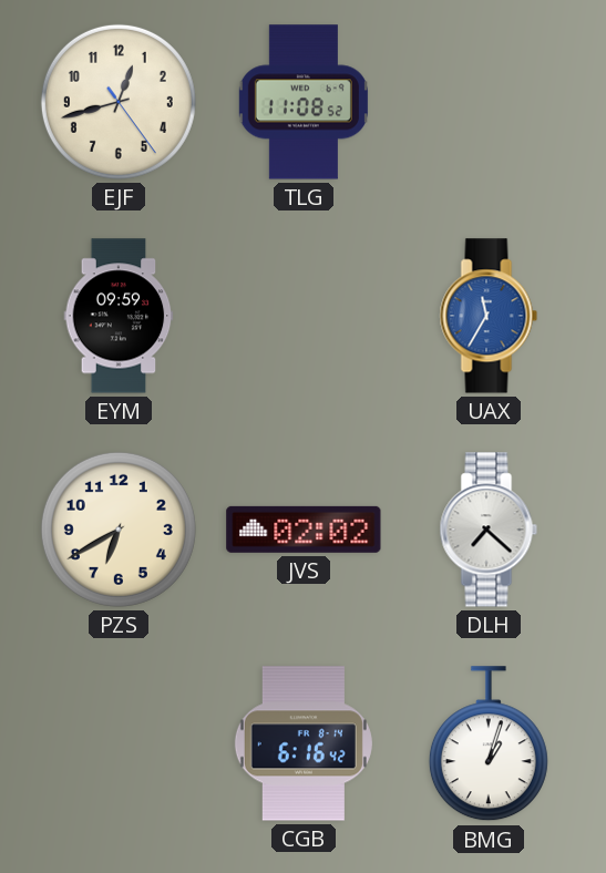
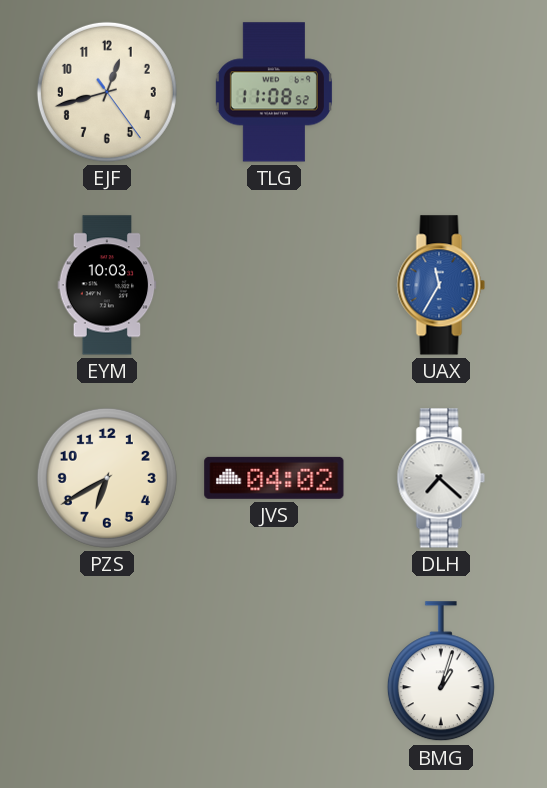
EYM: 09:59 -> 10:03
JVS: 02:02 -> 04:02
CGB: 6:16 -> none
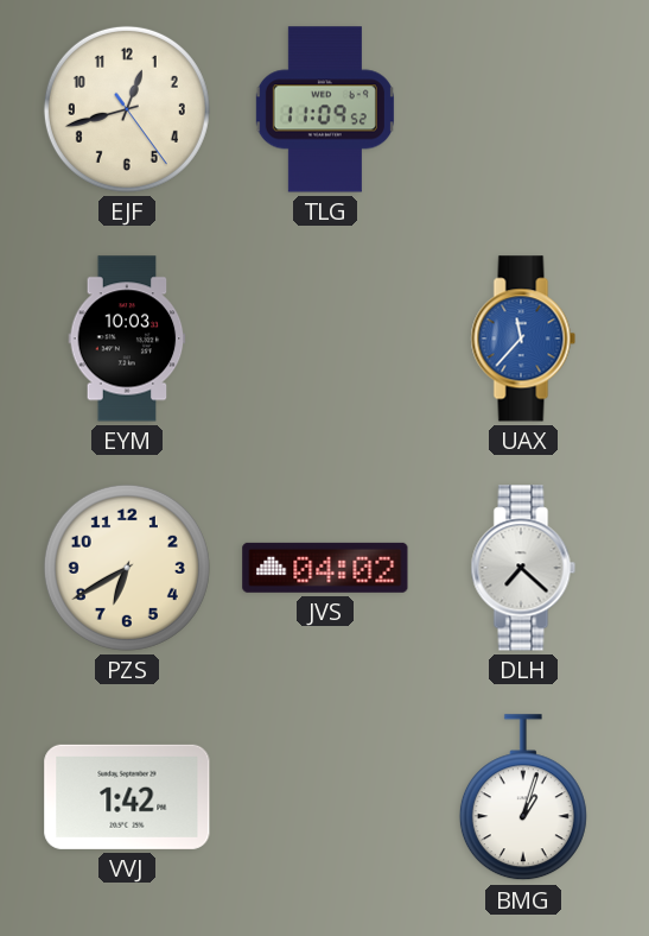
TLG: 11:08 -> 11:09
UAX: 11:35 -> 11:37
VVJ: none -> 1:42
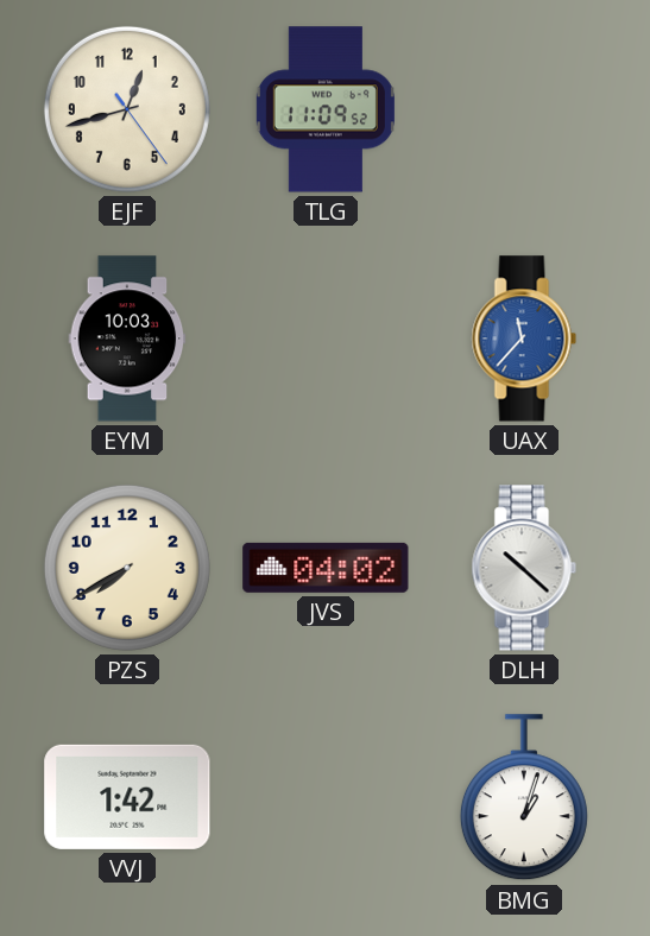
PZS: 6:40 -> 7:40
DLH: 7:22 -> 10:22
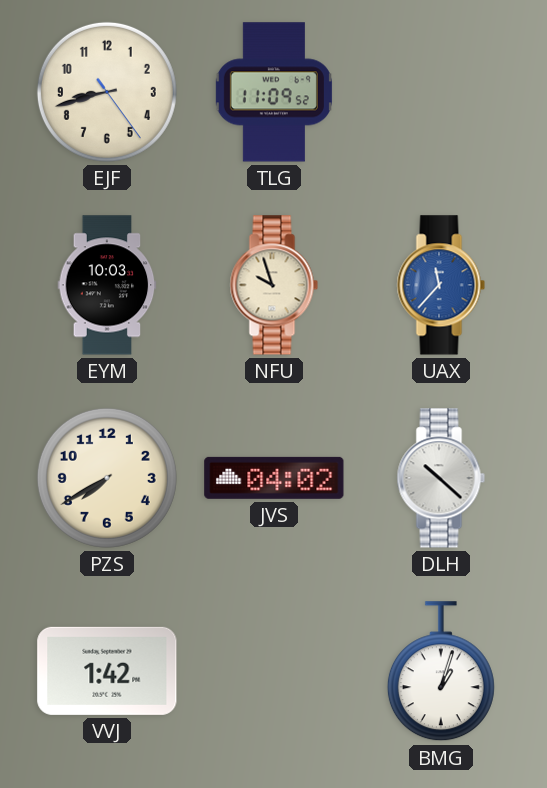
EJF: 12:42 -> 8:42
NFU: none -> 9:57
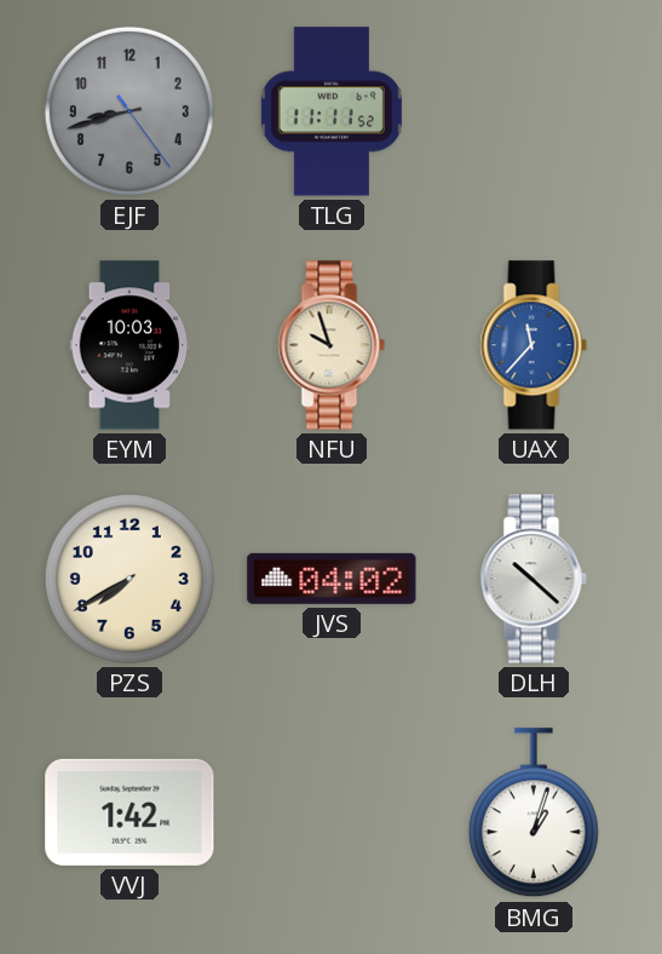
EJF dial: cream -> grey
TLG: 11:09 -> 11:11
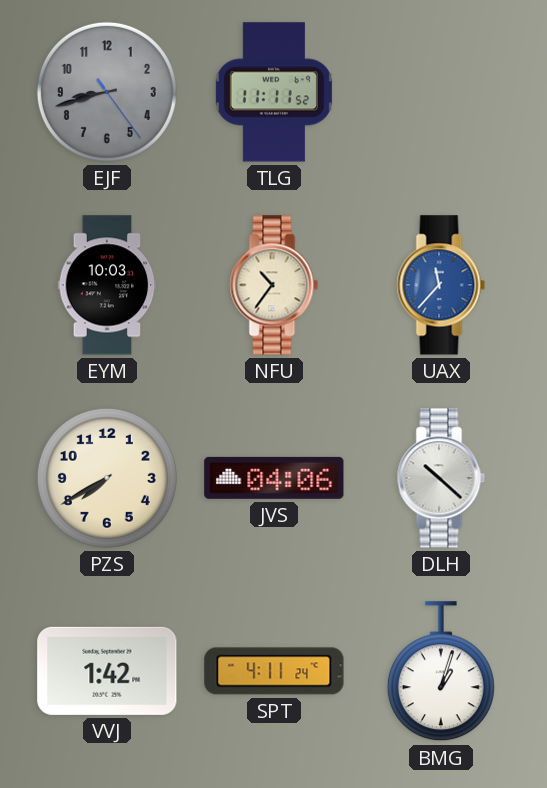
NFU: 9:57 -> 10:36
JVS: 04:02 -> 04:06
SPT: none -> 4:11
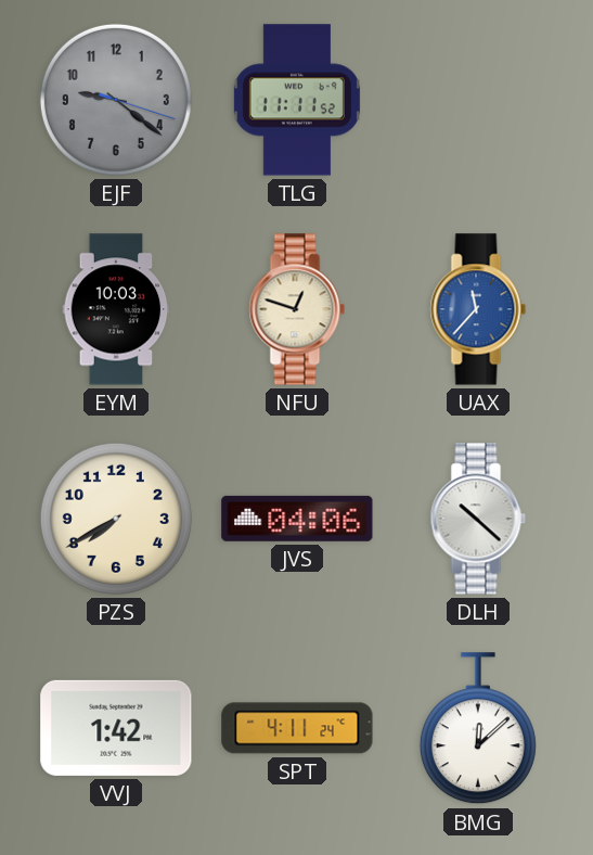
EJF: 8:42 -> 9:21
NFU: 10:36 -> 12:48
BMG: 1:03 -> 12:08
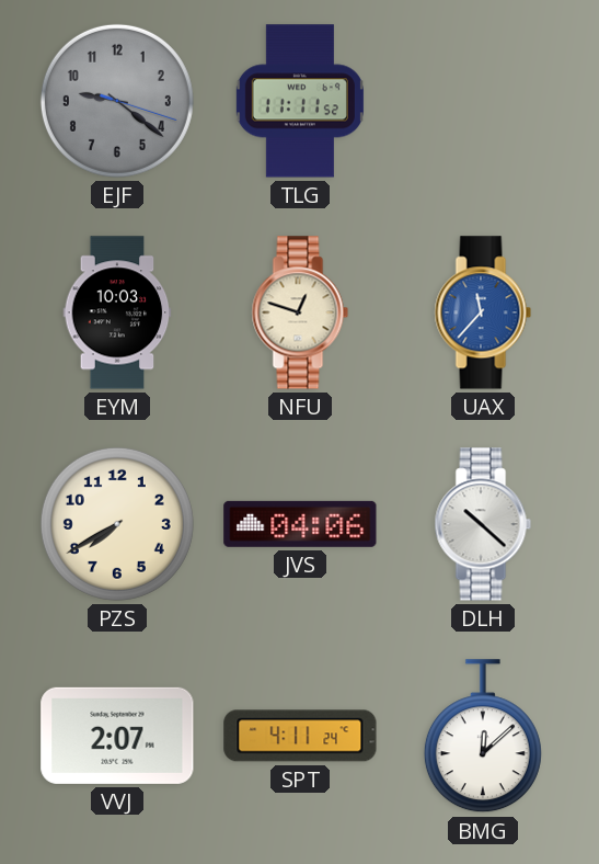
VVJ: 1:42 -> 2:07
